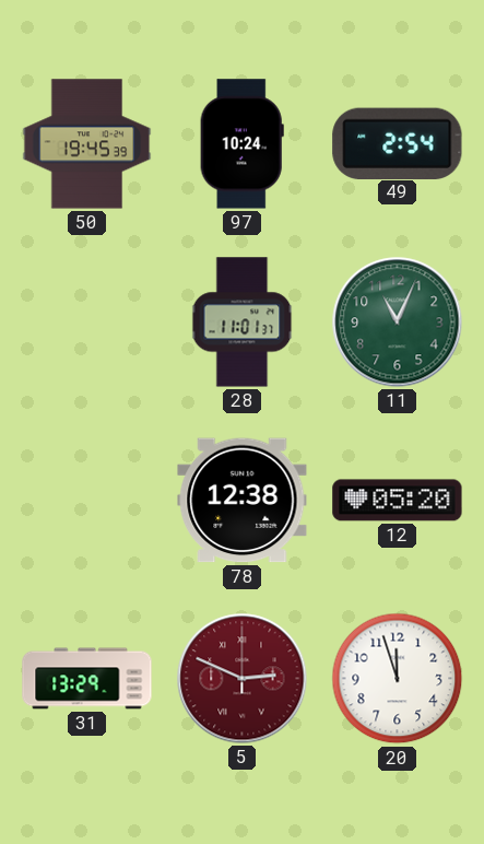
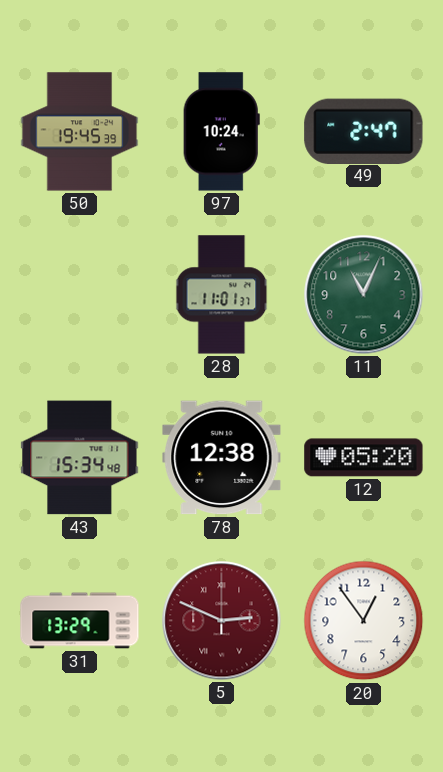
49: 2:54 -> 2:47
43: none -> 15:34
20: 11:57 -> 12:54
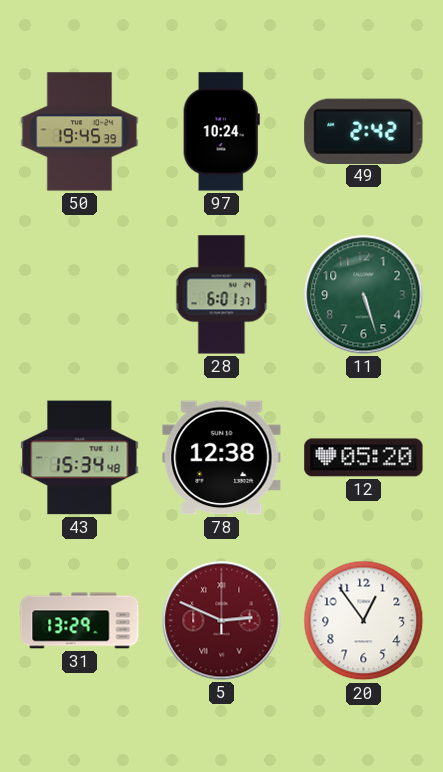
49: 2:47 -> 2:42
28: 11:01 -> 6:01
11: 11:04 -> 5:27
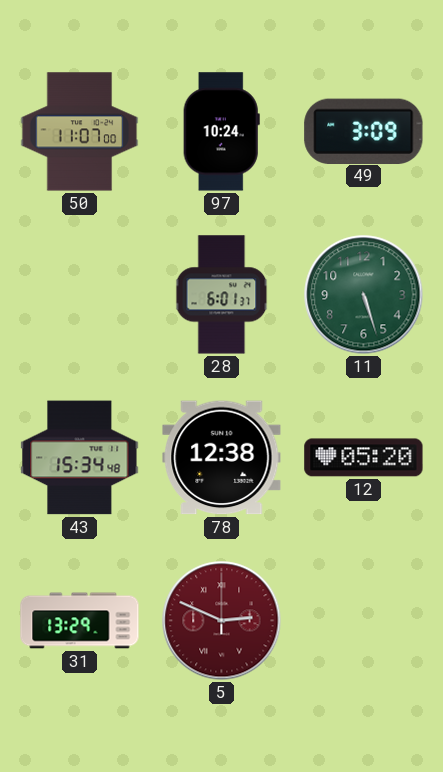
50: 19:45 -> 11:07
49: 2:42 -> 3:09
20: 12:54 -> none
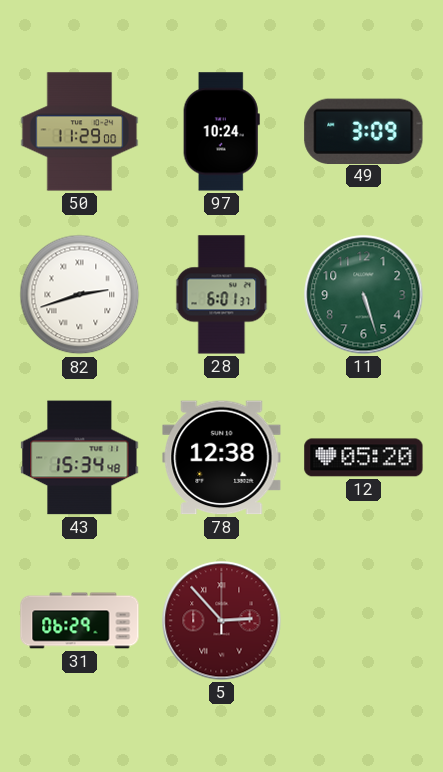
50: 11:07 -> 11:29
82: none -> 2:42
31: 13:29 -> 06:29
5: 2:49 -> 2:53
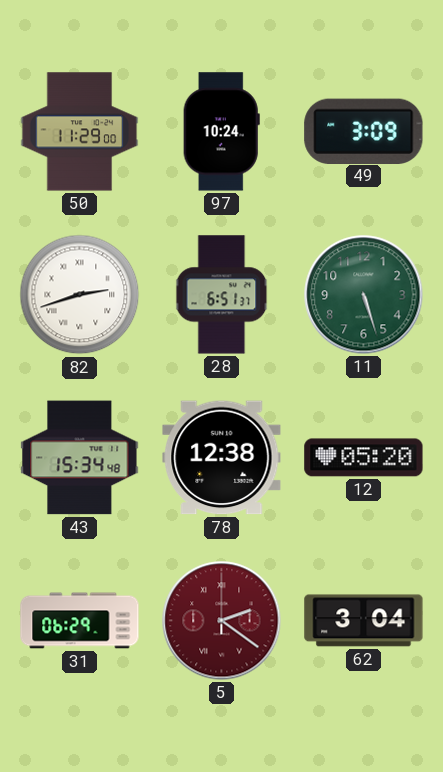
28: 6:01 -> 6:51
5: 2:53 -> 2:21
62: none -> 3:04
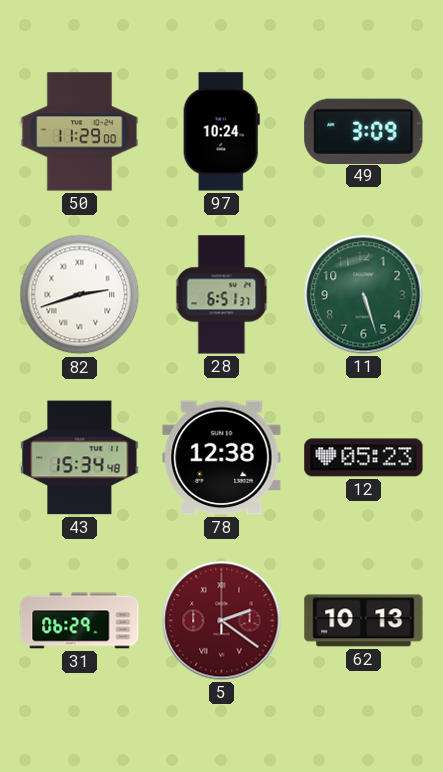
12: 05:20 -> 05:23
62: 3:04 -> 10:13
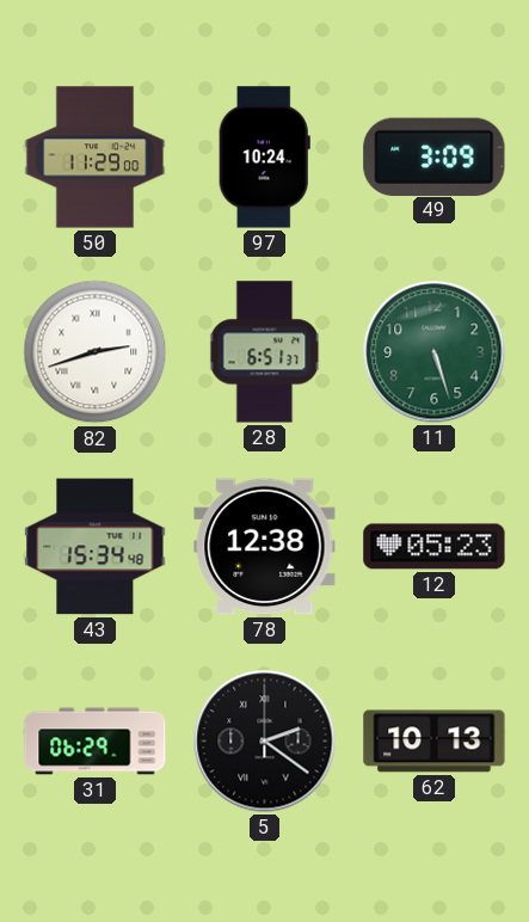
5 dial: burgundy -> black
